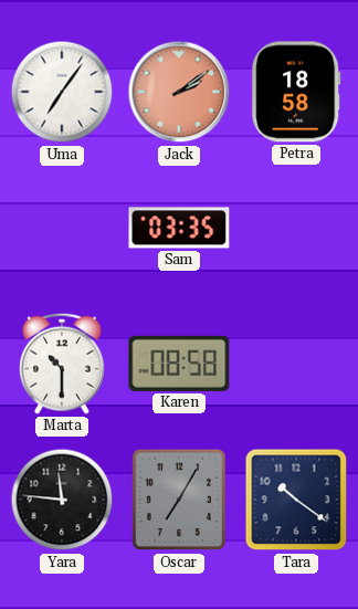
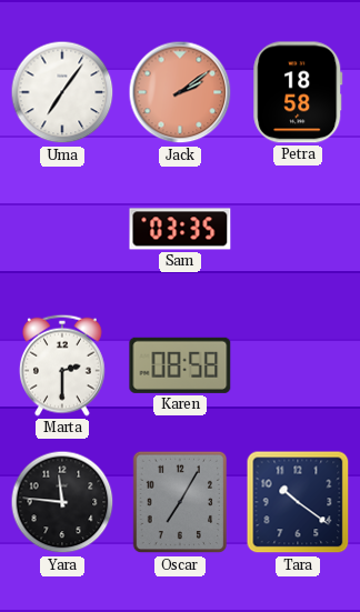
Marta: 10:30 -> 2:30
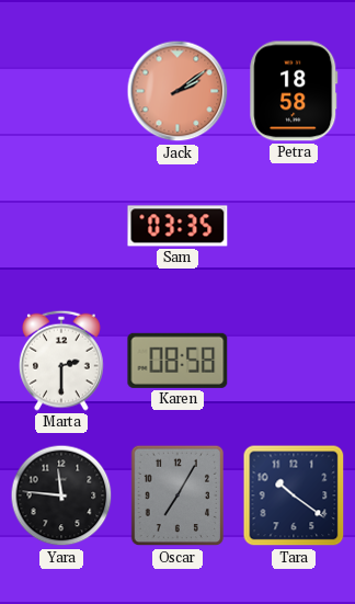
Uma: 7:06 -> none
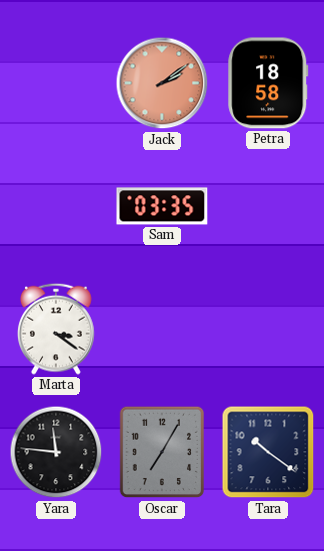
Marta: 2:30 -> 3:21
Karen: 08:58 -> none
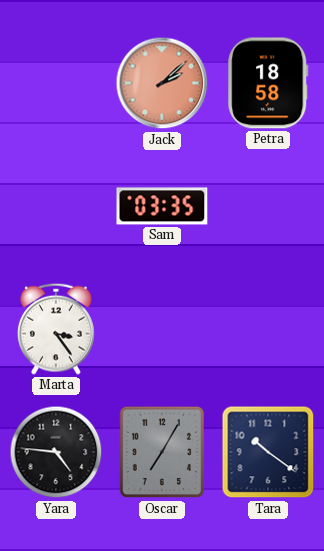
Jack: 2:09 -> 2:08
Marta: 3:21 -> 3:24
Yara: 11:46 -> 4:46
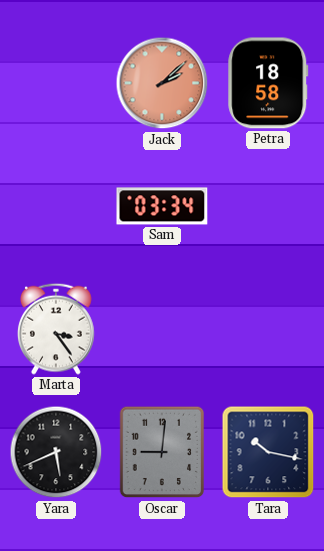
Sam: 03:35 -> 03:34
Yara: 4:46 -> 5:41
Oscar: 7:05 -> 9:01
Tara: 10:21 -> 10:17
